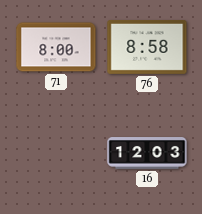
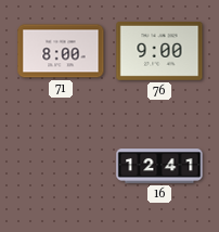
76: 8:58 -> 9:00
16: 12:03 -> 12:41
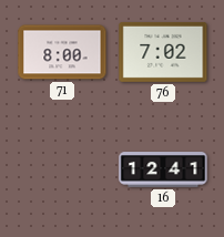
76: 9:00 -> 7:02
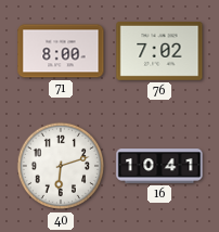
40: none -> 6:12
16: 12:41 -> 10:41
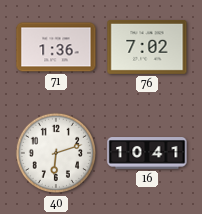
71: 8:00 -> 1:36
